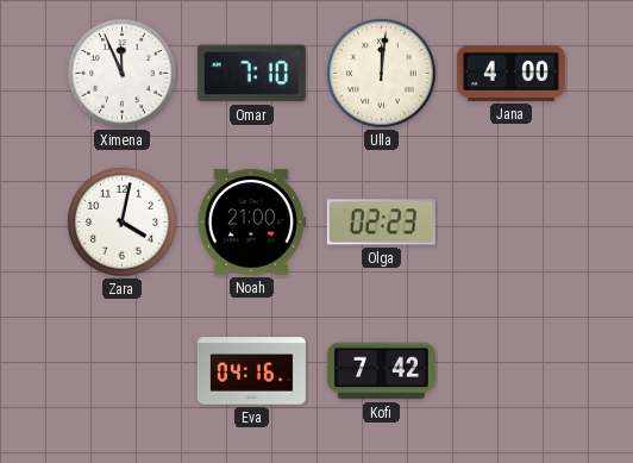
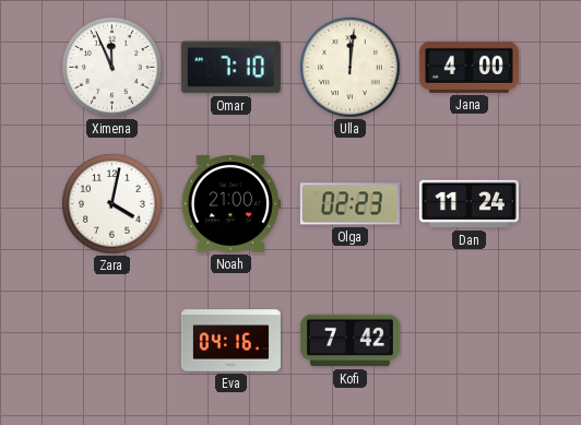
Dan: none -> 11:24
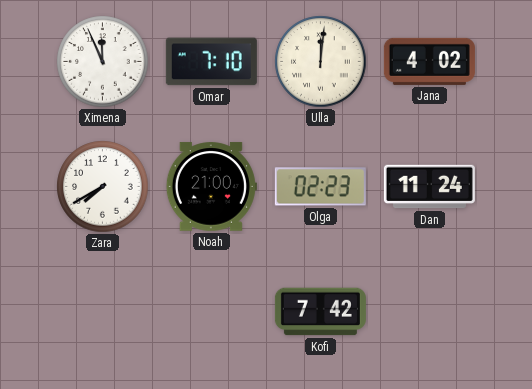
Jana: 4:00 -> 4:02
Zara: 4:02 -> 7:40
Eva: 04:16 -> none
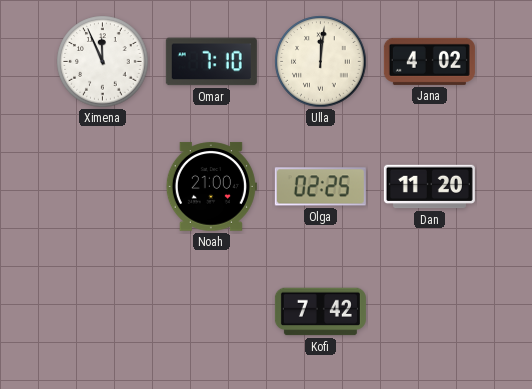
Zara: 7:40 -> none
Olga: 02:23 -> 02:25
Dan: 11:24 -> 11:20
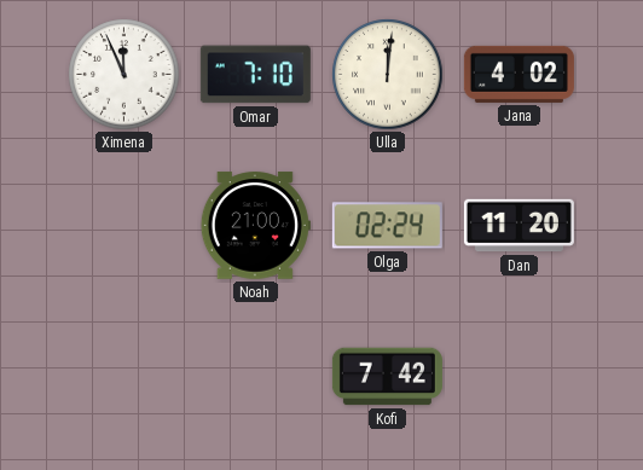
Olga: 02:25 -> 02:24
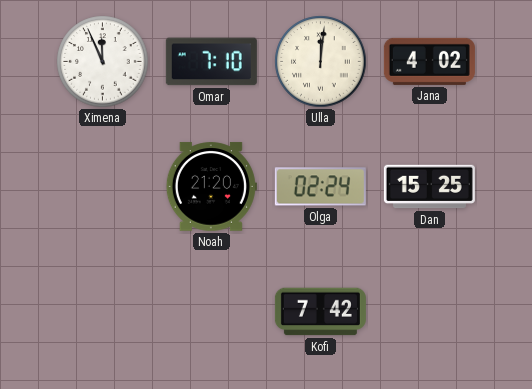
Noah: 21:00 -> 21:20
Dan: 11:20 -> 15:25
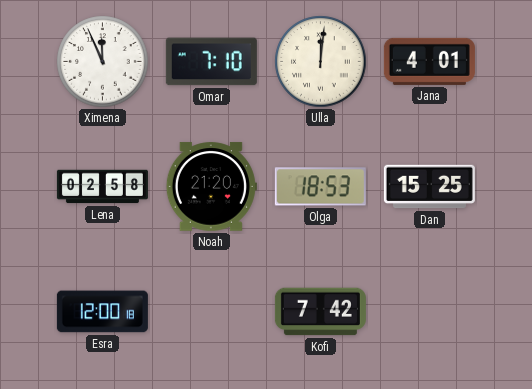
Jana: 4:02 -> 4:01
Lena: none -> 02:58
Olga: 02:24 -> 18:53
Esra: none -> 12:00
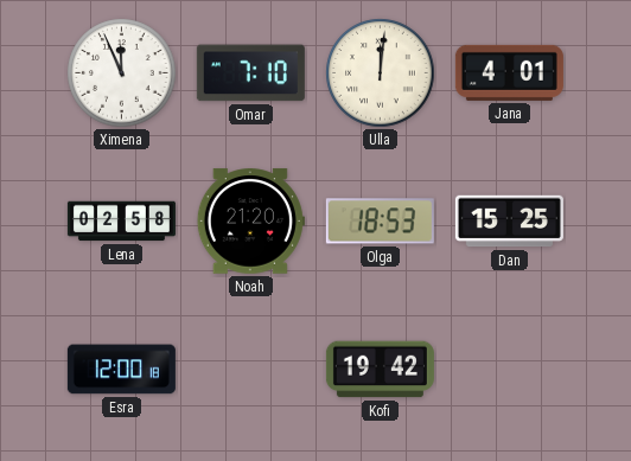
Kofi: 7:42 -> 19:42
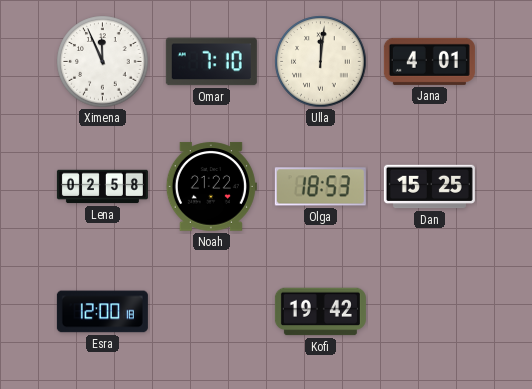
Noah: 21:20 -> 21:22
